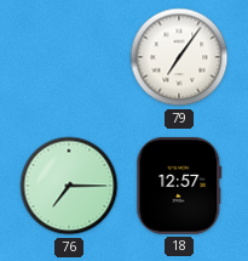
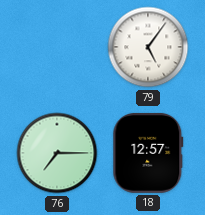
79: 7:06 -> 5:06
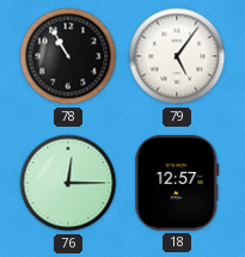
78: none -> 10:55
76: 7:15 -> 12:15
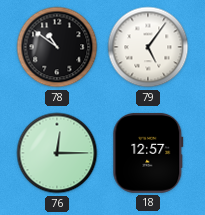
78: 10:55 -> 10:51
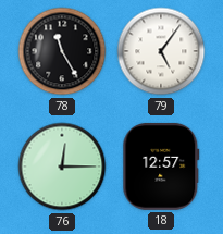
78: 10:51 -> 11:25
